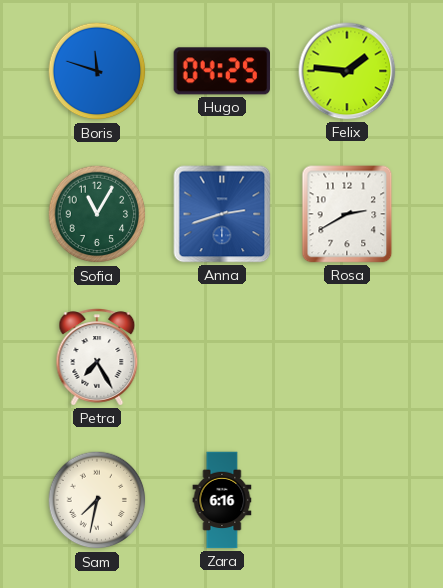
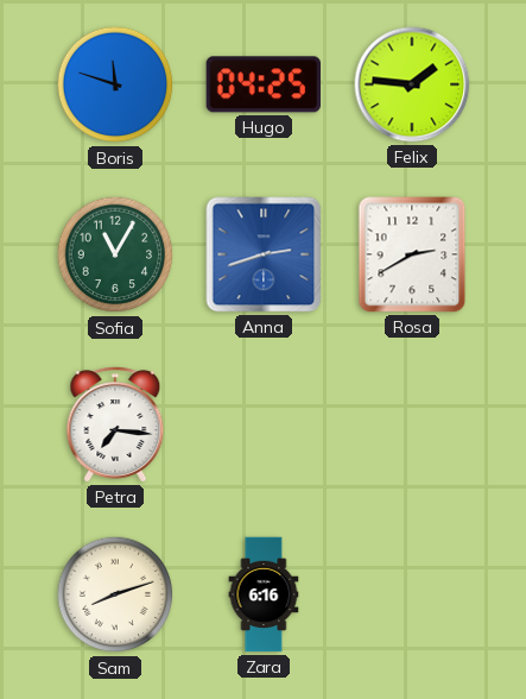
Petra: 7:25 -> 7:16
Sam: 7:32 -> 8:12
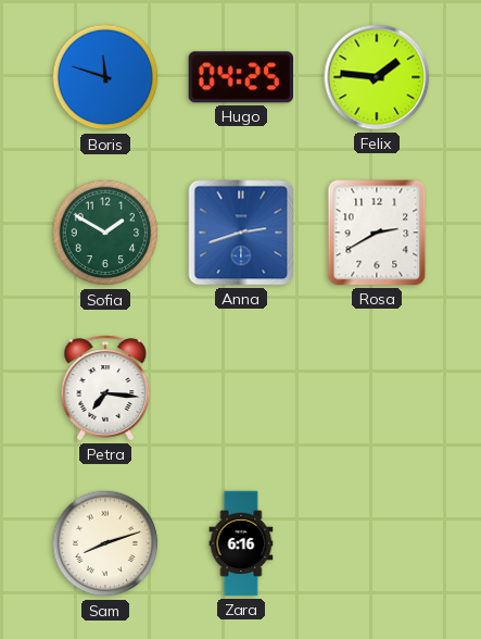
Sofia: 11:05 -> 1:50
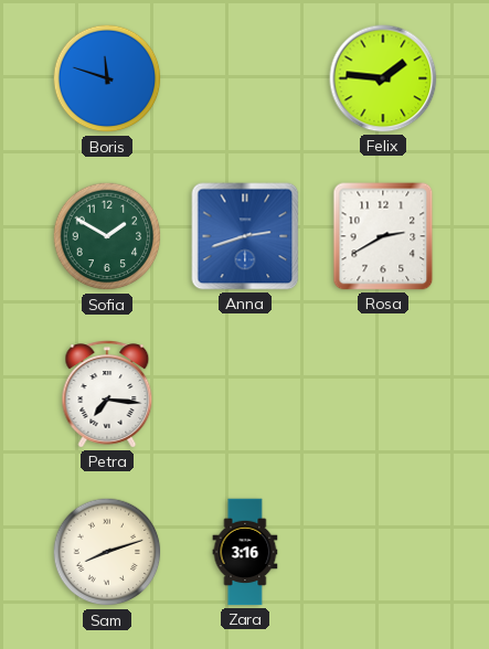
Hugo: 04:25 -> none
Zara: 6:16 -> 3:16
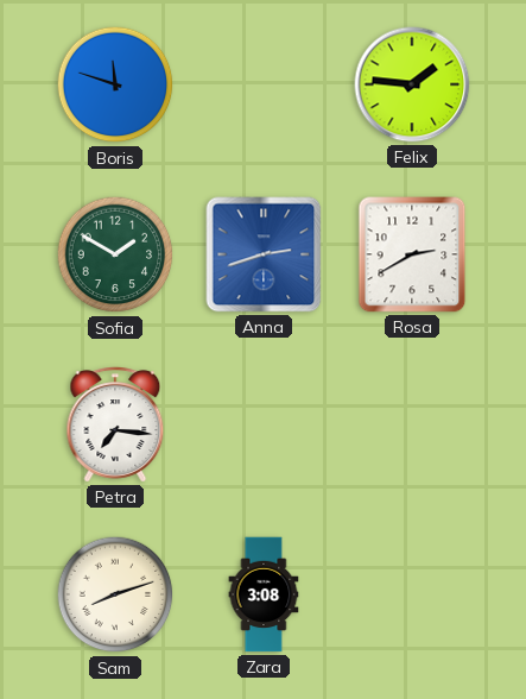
Zara: 3:16 -> 3:08
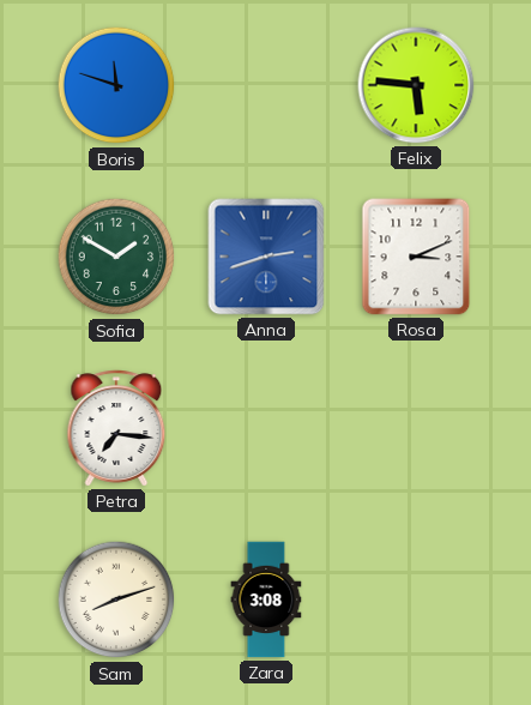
Felix: 1:46 -> 5:46
Rosa: 2:40 -> 3:11
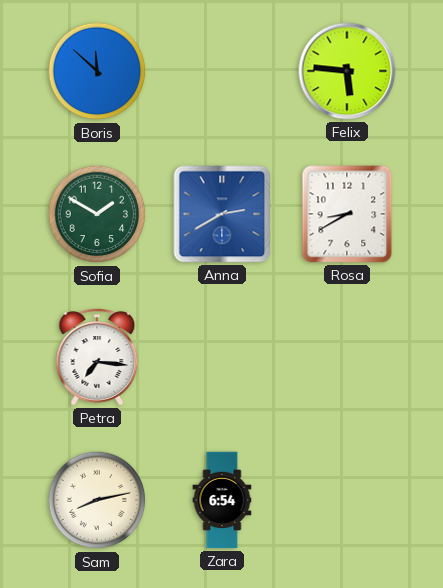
Boris: 11:48 -> 11:52
Anna: 2:42 -> 2:40
Rosa: 3:11 -> 8:40
Sam: 8:12 -> 8:13
Zara: 3:08 -> 6:54
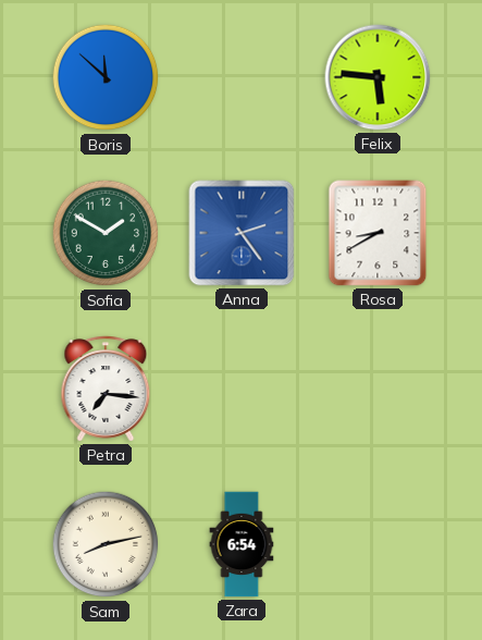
Anna: 2:40 -> 2:24
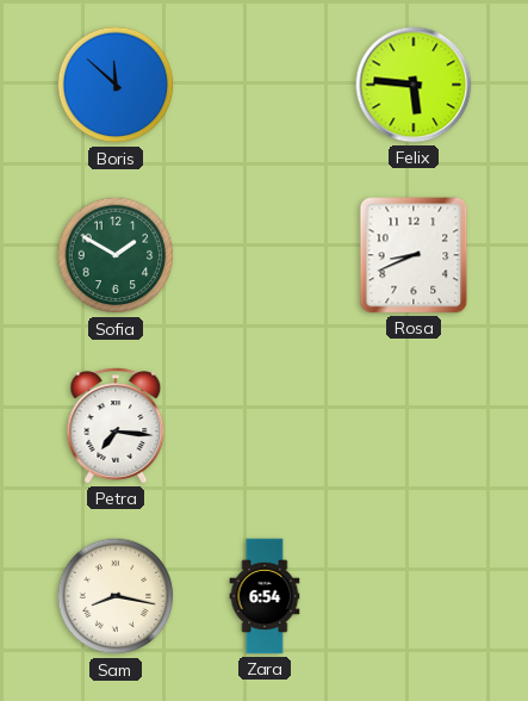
Anna: 2:24 -> none
Rosa: 8:40 -> 8:41
Sam: 8:13 -> 8:17
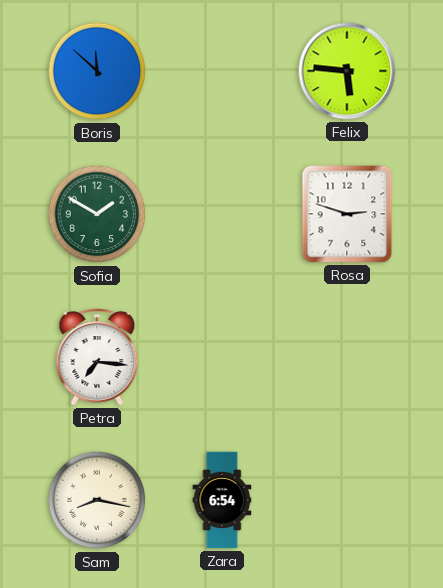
Rosa: 8:41 -> 2:48
